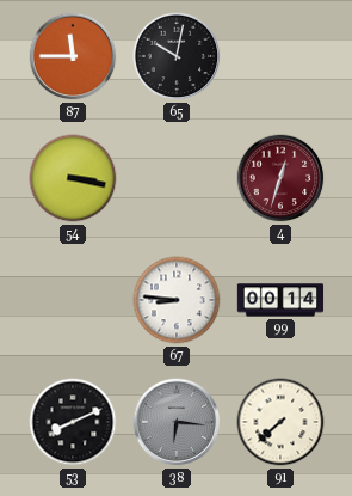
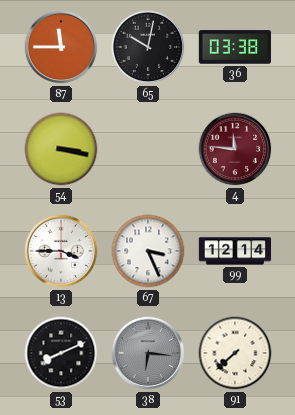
36: none -> 03:38
4: 12:33 -> 11:46
13: none -> 3:45
67: 8:46 -> 3:26
99: 00:14 -> 12:14
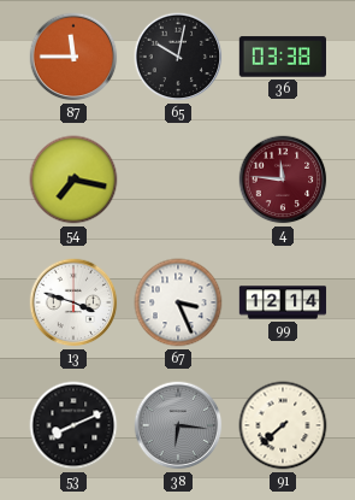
54: 3:17 -> 7:17
13: 3:45 -> 3:48
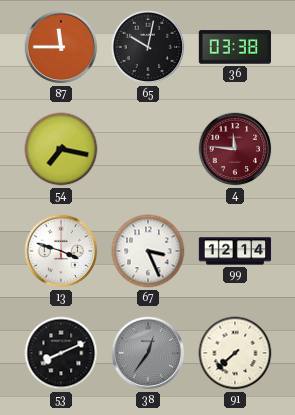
38: 6:16 -> 12:36
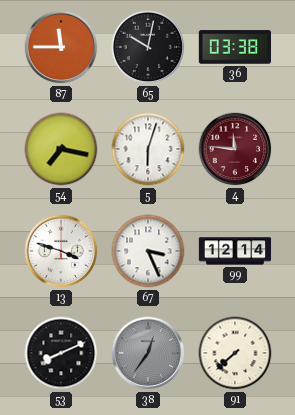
5: none -> 6:03
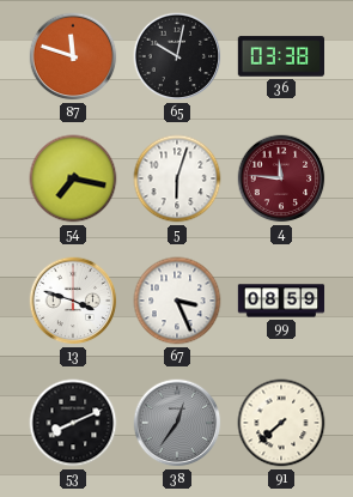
87: 11:45 -> 11:48
99: 12:14 -> 08:59
